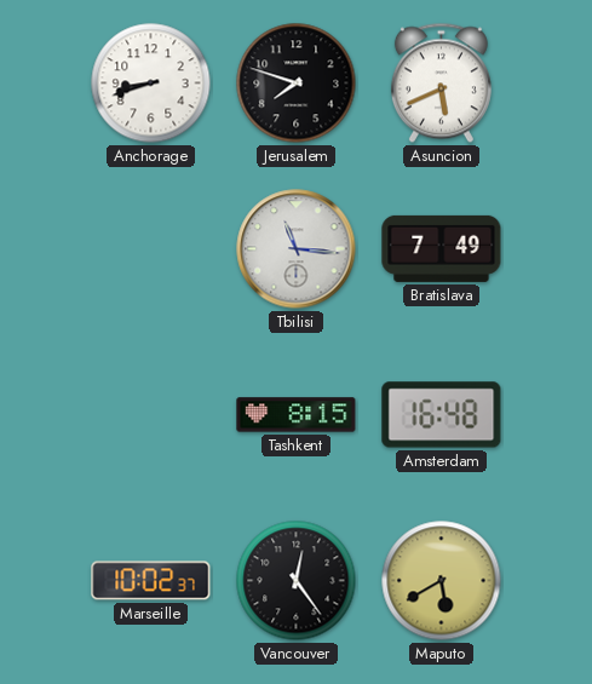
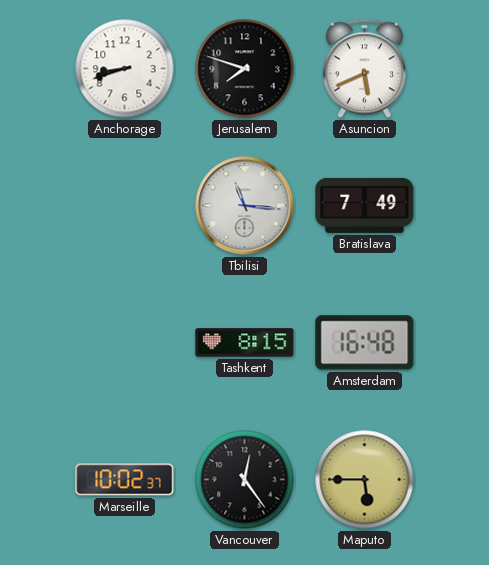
Maputo: 5:40 -> 5:45
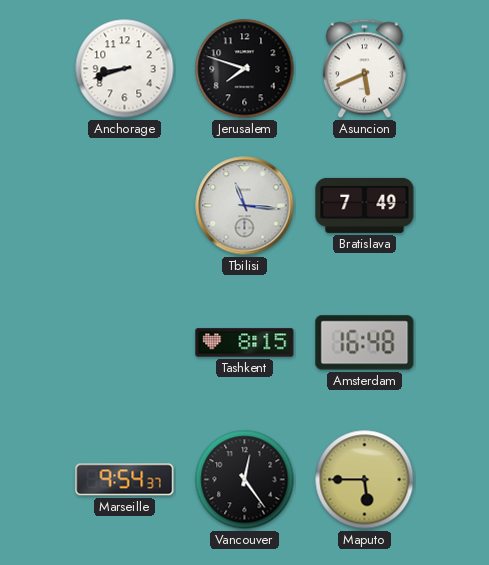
Marseille: 10:02 -> 9:54
